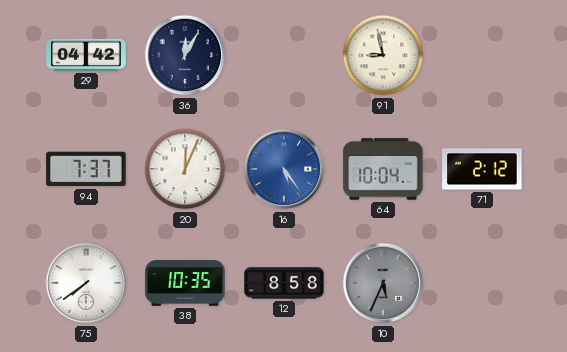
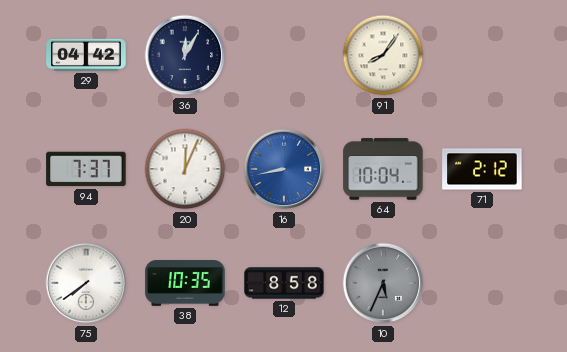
91: 8:58 -> 8:06
16: 5:24 -> 8:43
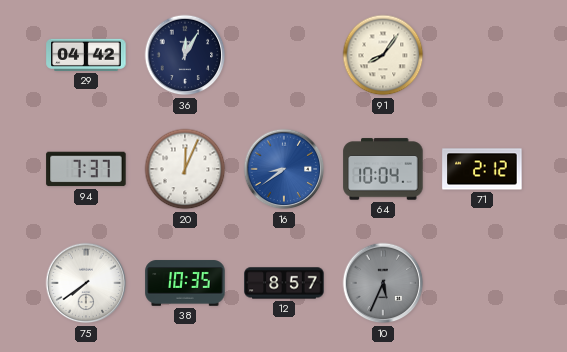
16: 8:43 -> 8:39
12: 8:58 -> 8:57
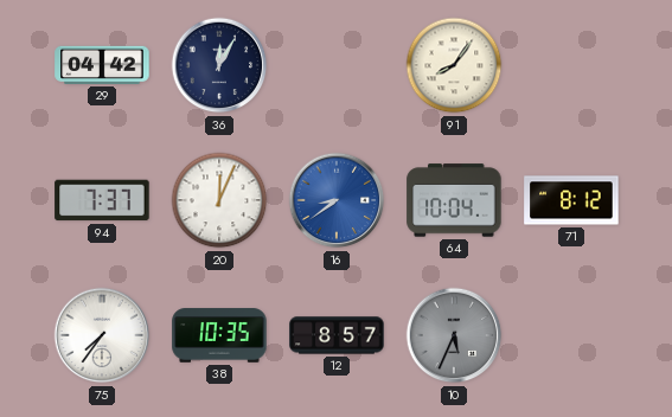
71: 2:12 -> 8:12
75: 7:39 -> 7:36
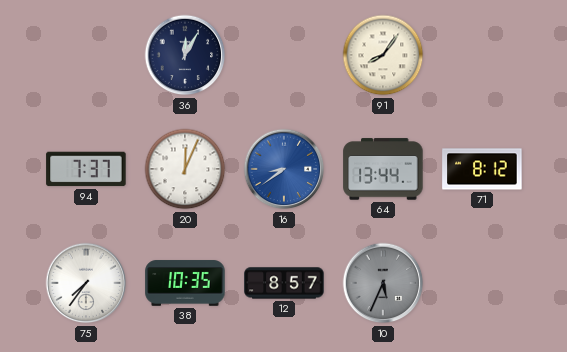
29: 04:42 -> none
64: 10:04 -> 13:44
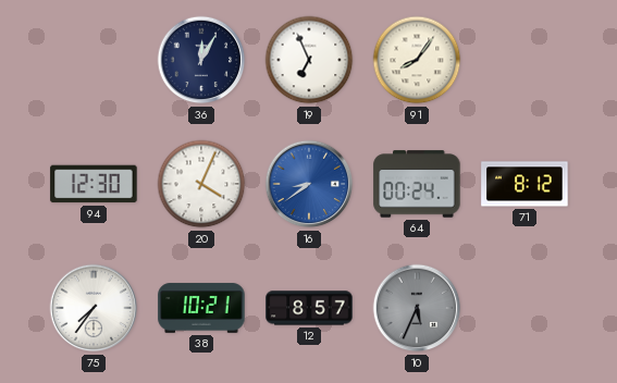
19: none -> 6:56
94: 7:37 -> 12:30
20: 12:04 -> 4:04
64: 13:44 -> 00:24
38: 10:35 -> 10:21
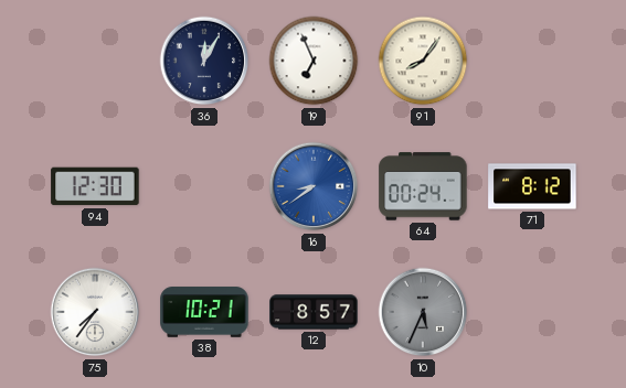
20: 4:04 -> none
